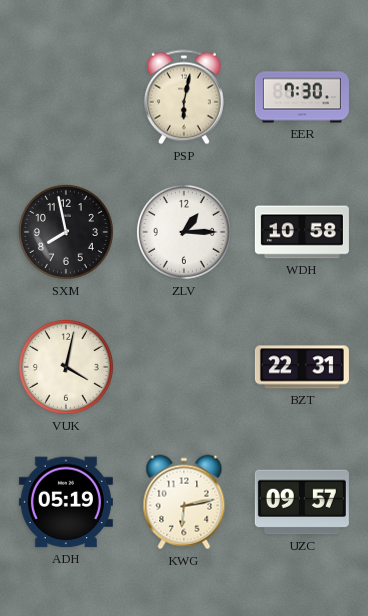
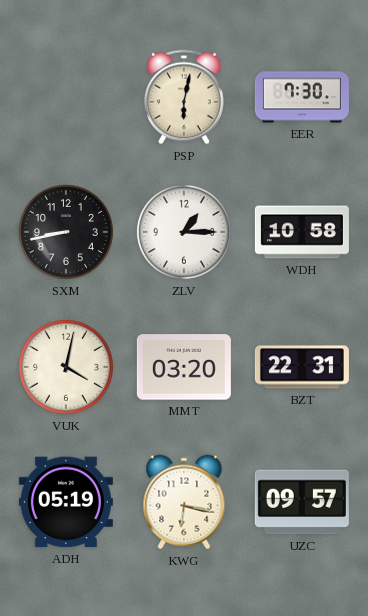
SXM: 7:58 -> 8:43
MMT: none -> 03:20
KWG: 6:13 -> 6:17
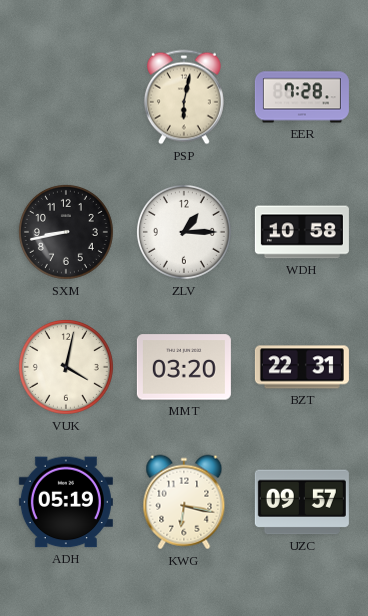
EER: 7:30 -> 7:28
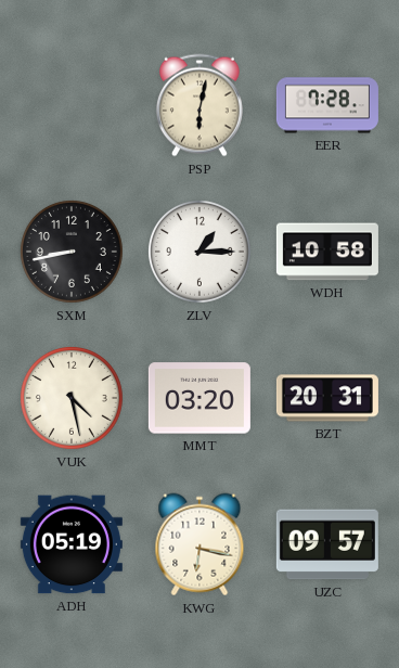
VUK: 4:02 -> 4:28
BZT: 22:31 -> 20:31
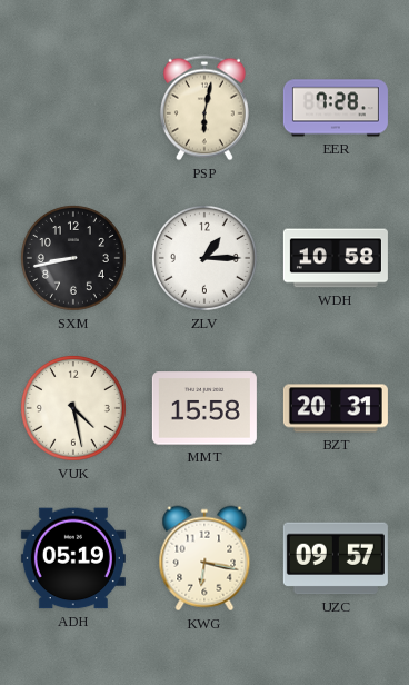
MMT: 03:20 -> 15:58
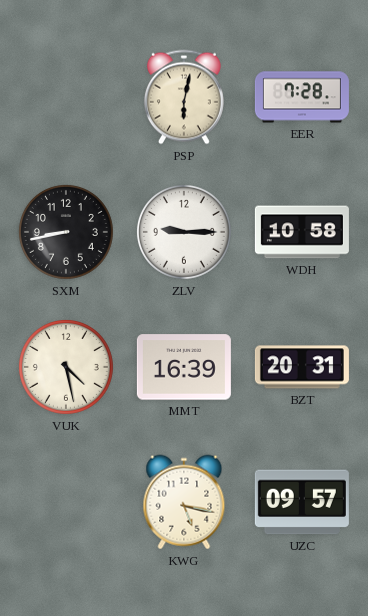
ZLV: 1:15 -> 9:15
MMT: 15:58 -> 16:39
ADH: 05:19 -> none
KWG: 6:17 -> 5:17
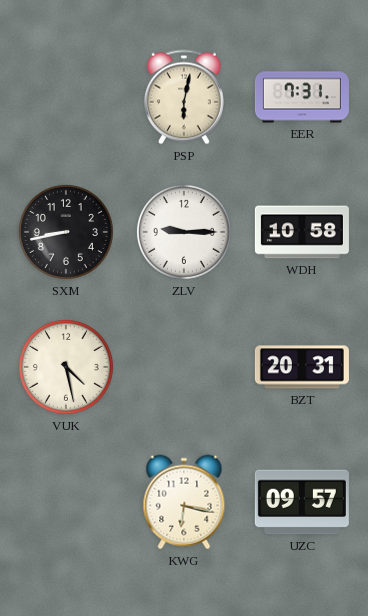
EER: 7:28 -> 7:31
MMT: 16:39 -> none
KWG: 5:17 -> 6:17
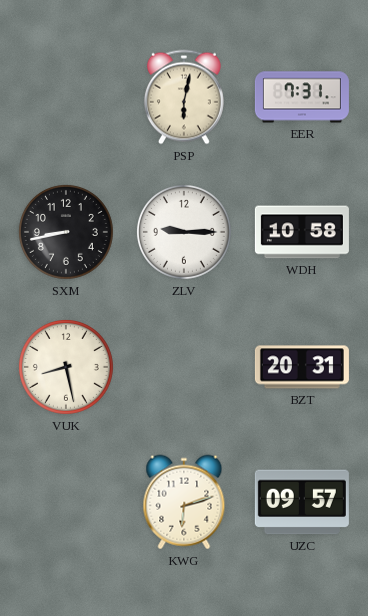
VUK: 4:28 -> 8:28
KWG: 6:17 -> 6:12
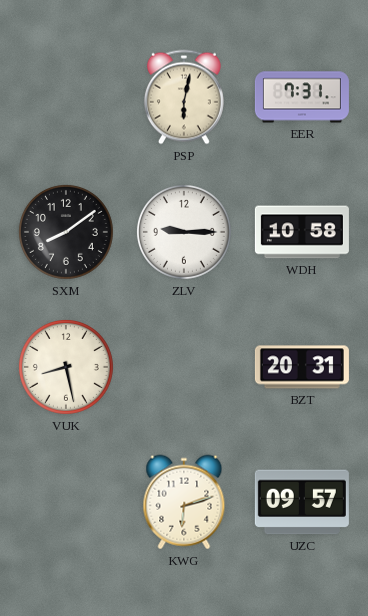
SXM: 8:43 -> 8:09
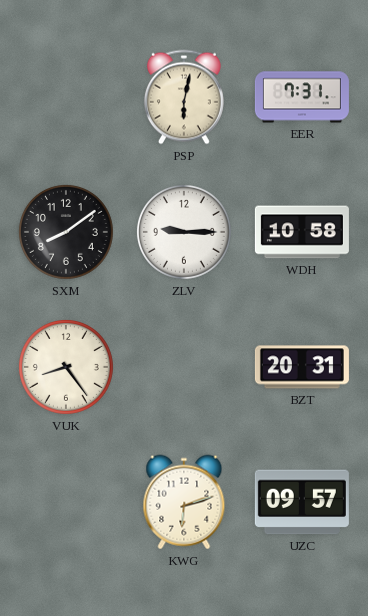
VUK: 8:28 -> 8:24
